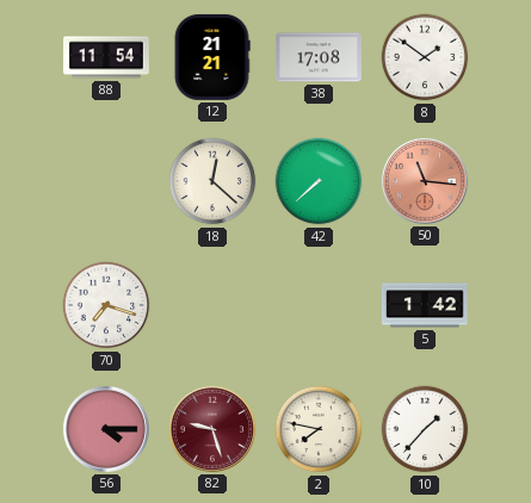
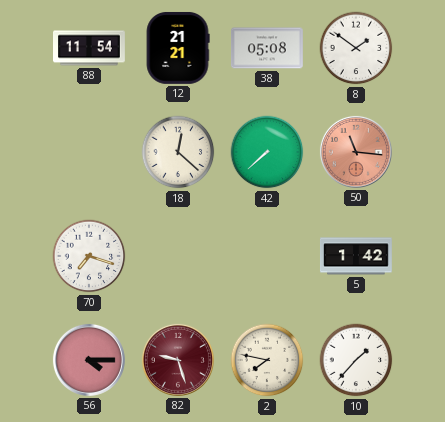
38: 17:08 -> 05:08
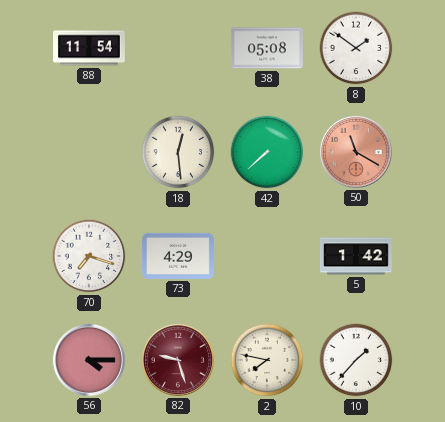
12: 21:21 -> none
18: 12:22 -> 12:29
50: 11:16 -> 11:20
73: none -> 4:29
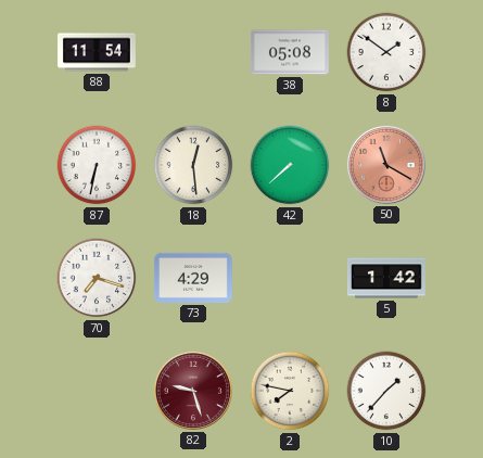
87: none -> 6:32
56: 4:15 -> none
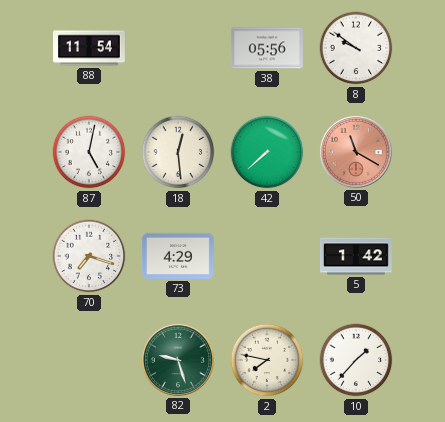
38: 05:08 -> 05:56
8: 1:51 -> 9:51
87: 6:32 -> 5:02
82 dial: burgundy -> green
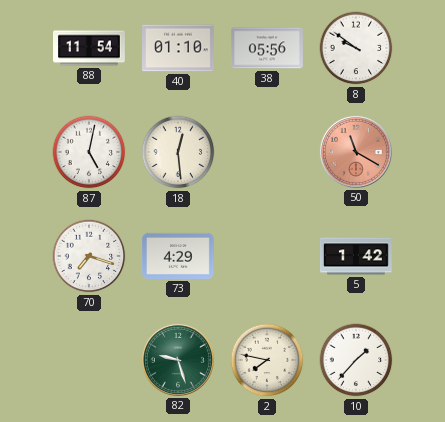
40: none -> 01:10
42: 7:38 -> none
